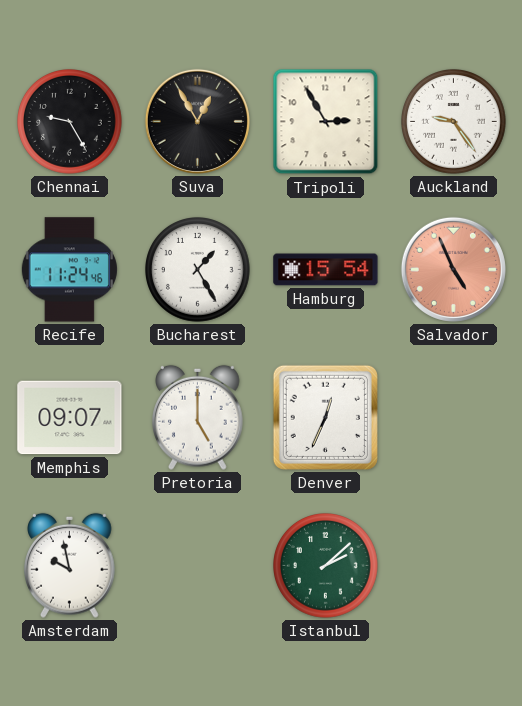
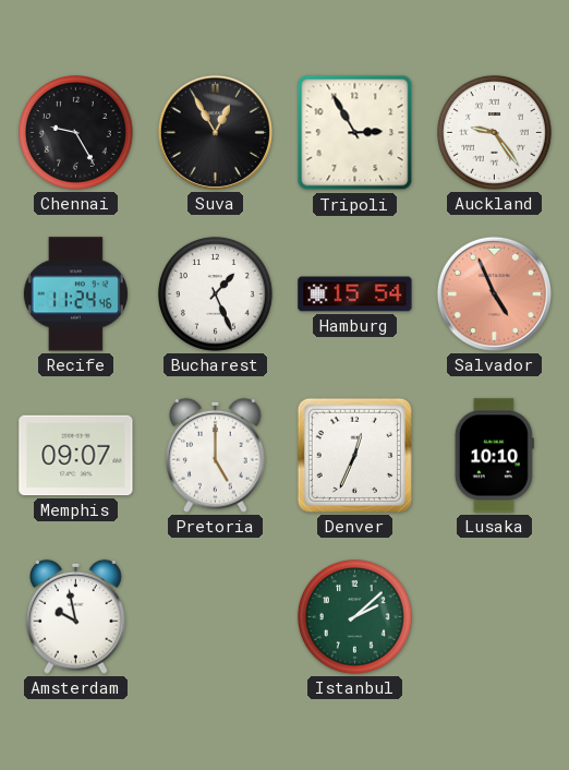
Bucharest: 1:25 -> 1:26
Lusaka: none -> 10:10
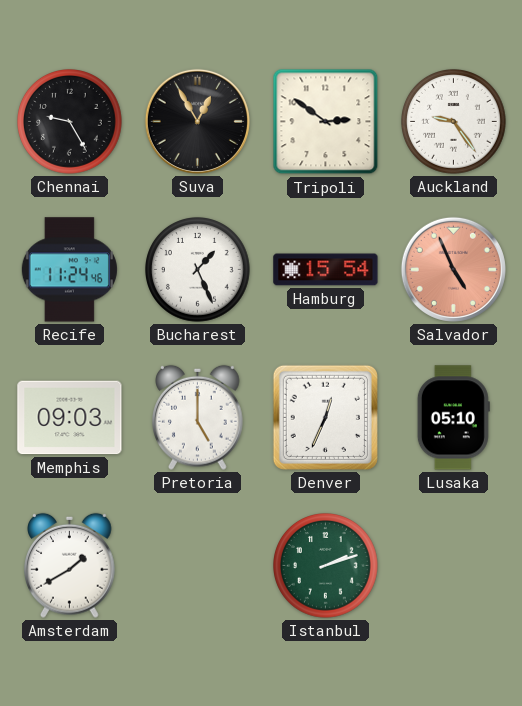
Tripoli: 2:55 -> 2:51
Memphis: 09:07 -> 09:03
Lusaka: 10:10 -> 05:10
Amsterdam: 9:58 -> 1:40
Istanbul: 2:08 -> 2:12
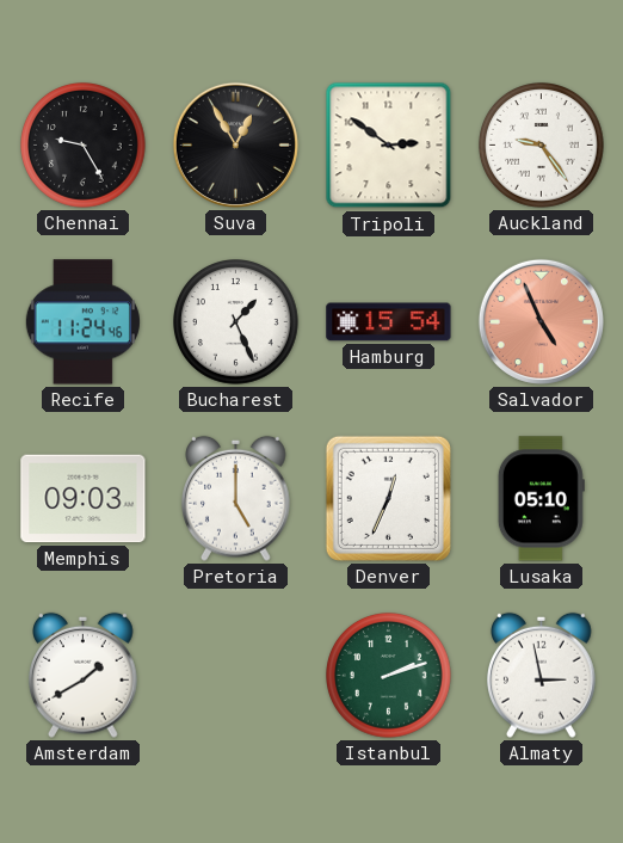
Almaty: none -> 2:58
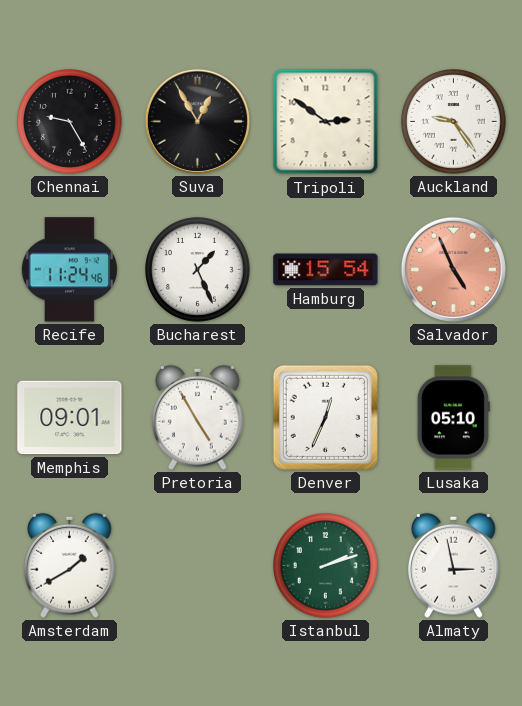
Memphis: 09:03 -> 09:01
Pretoria: 5:00 -> 4:55
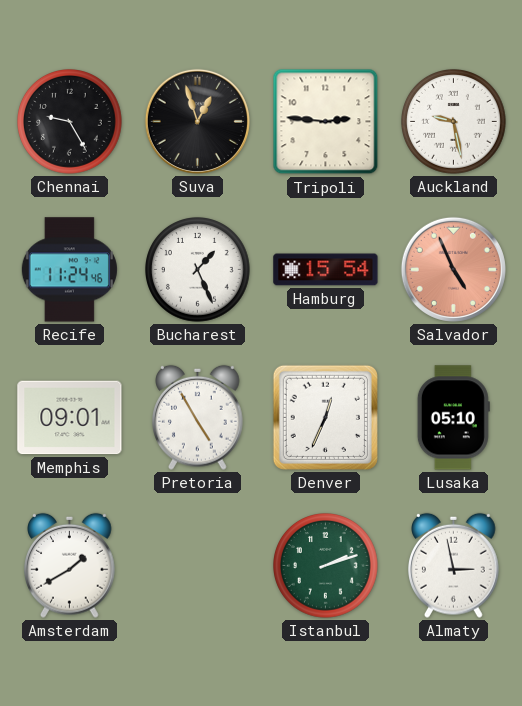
Suva: 12:55 -> 12:57
Tripoli: 2:51 -> 2:46
Auckland: 9:24 -> 9:28
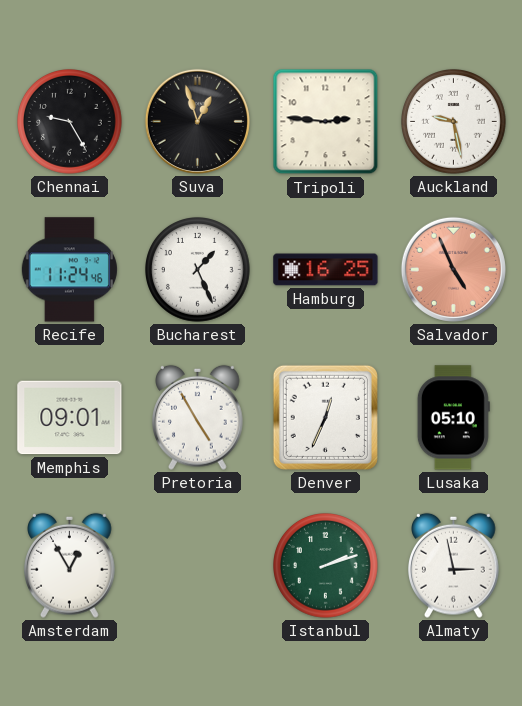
Hamburg: 15:54 -> 16:25
Amsterdam: 1:40 -> 12:55
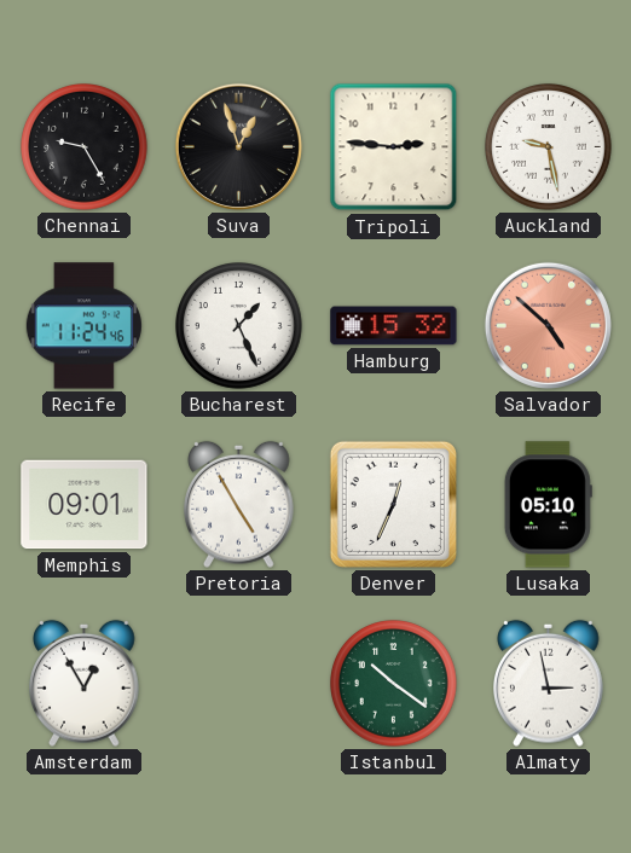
Hamburg: 16:25 -> 15:32
Salvador: 4:56 -> 4:52
Istanbul: 2:12 -> 10:21
